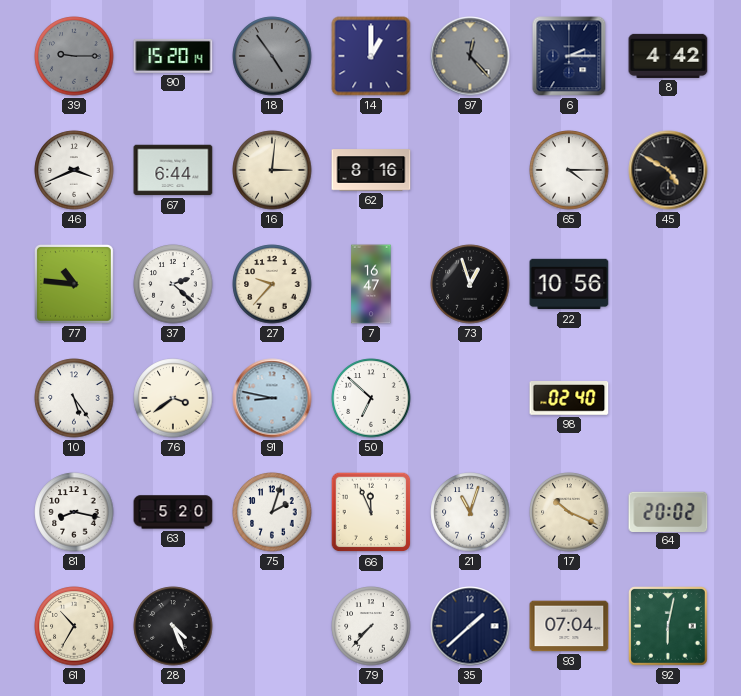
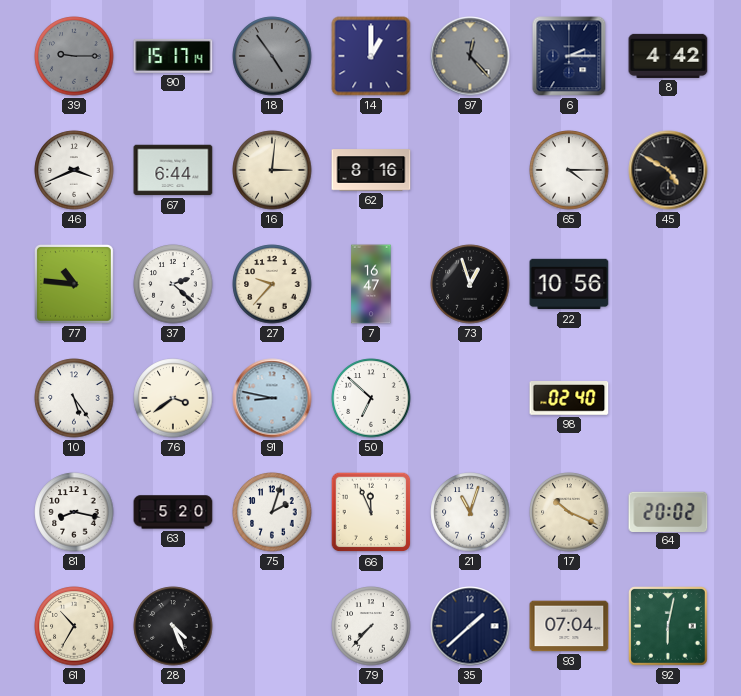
90: 15:20 -> 15:17
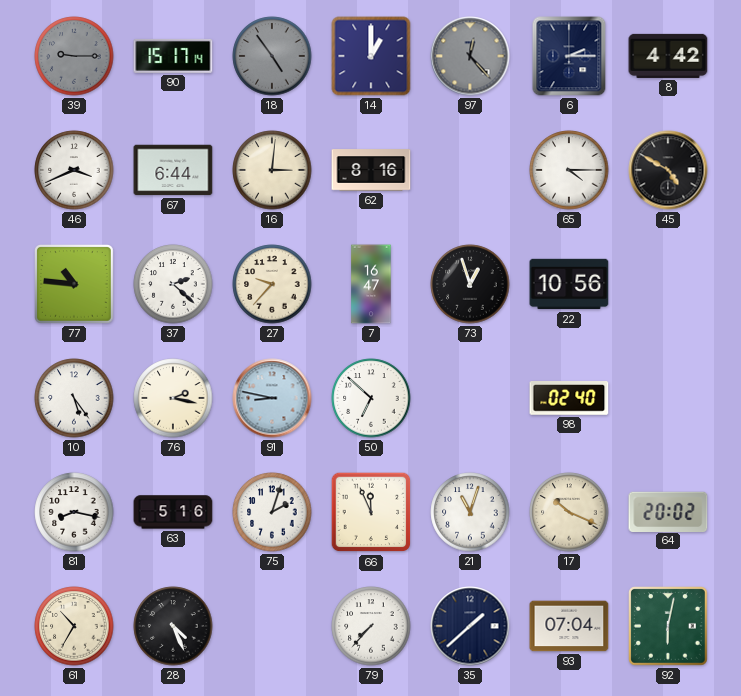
76: 3:39 -> 2:17
63: 5:20 -> 5:16
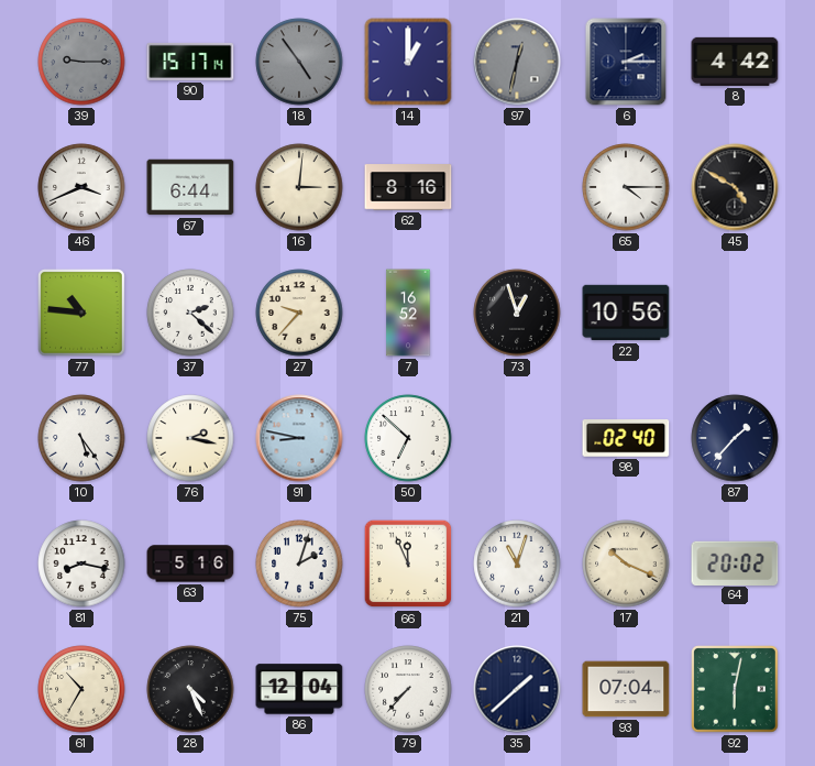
97: 12:23 -> 12:32
7: 16:47 -> 16:52
87: none -> 1:37
86: none -> 12:04
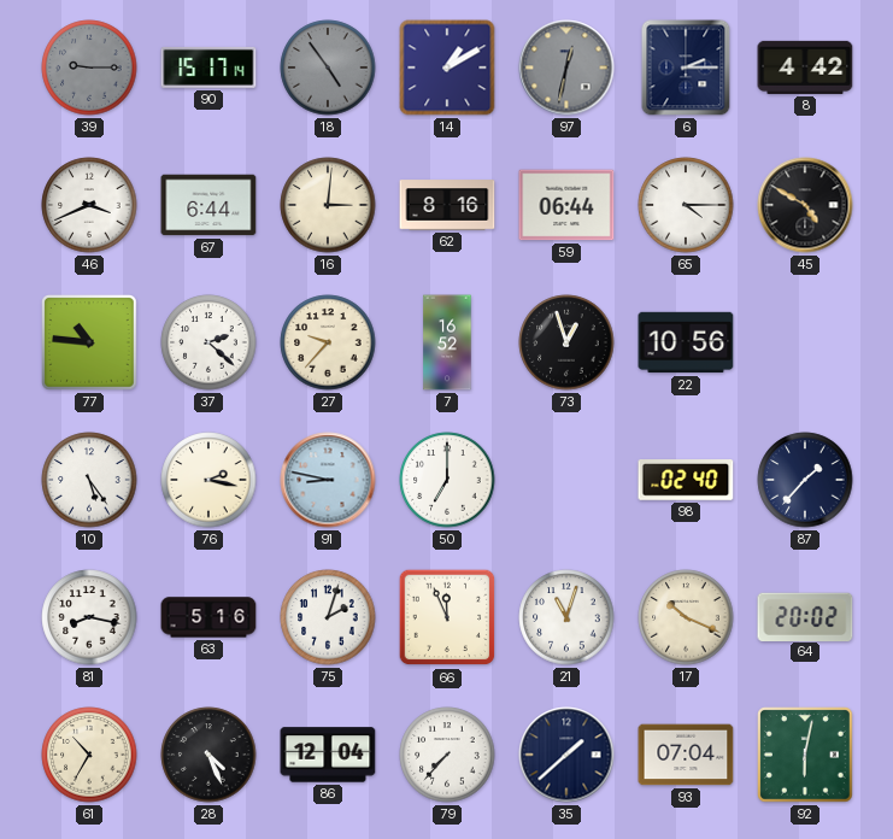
14: 1:00 -> 1:10
59: none -> 06:44
50: 6:52 -> 7:00
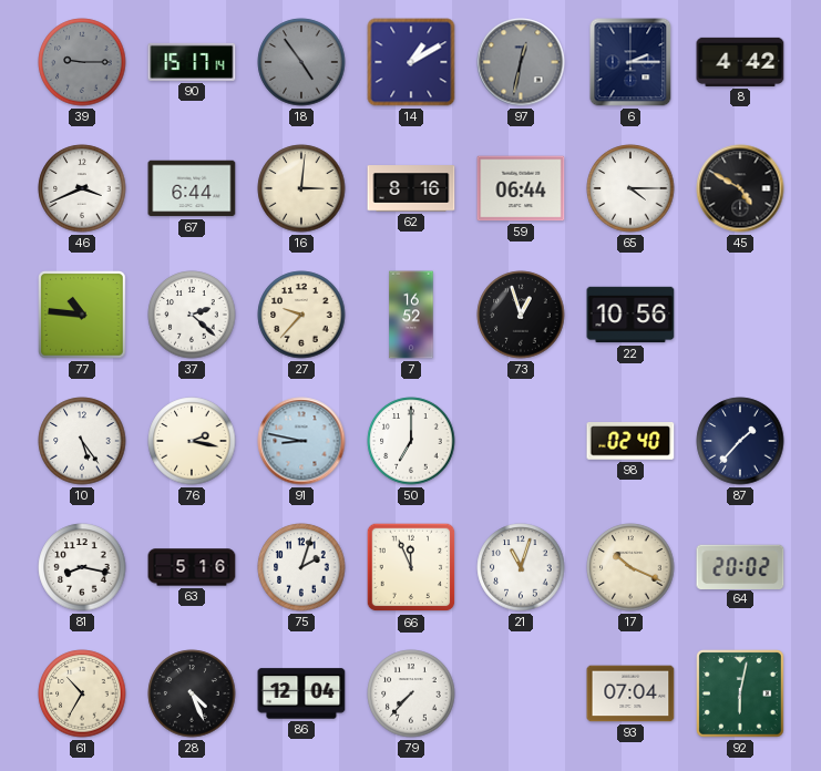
35: 1:38 -> none
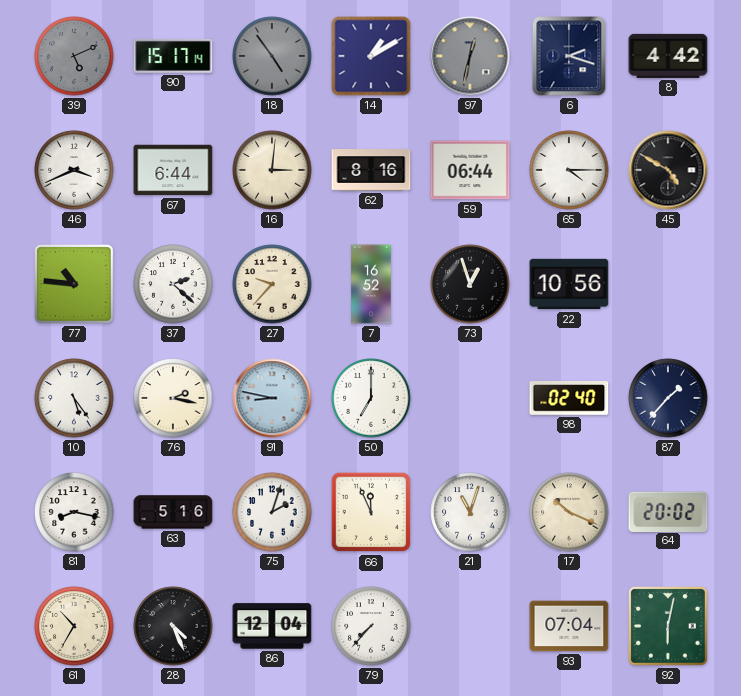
39: 9:15 -> 5:11
6: 2:15 -> 2:18
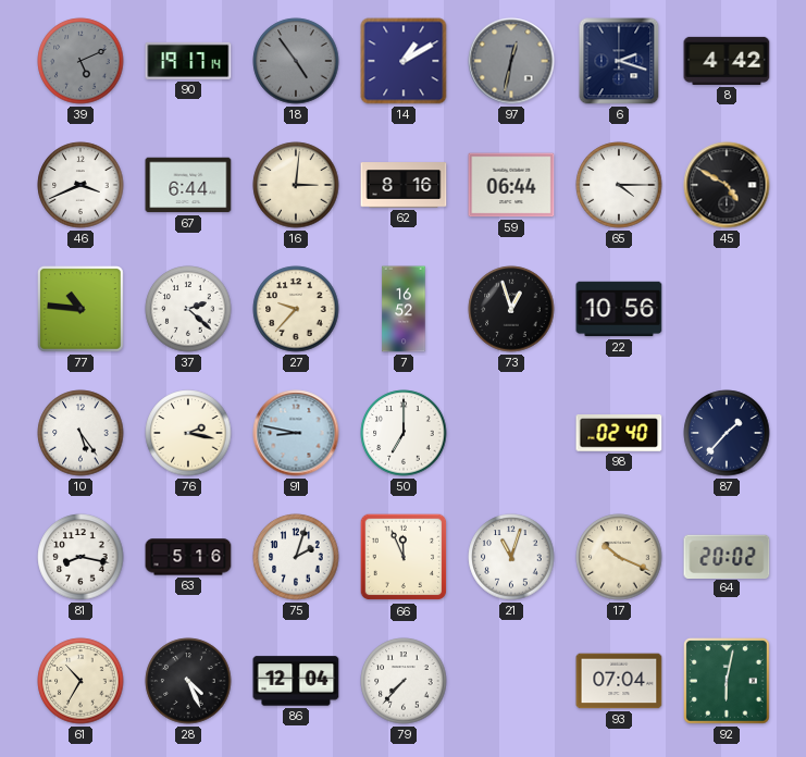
90: 15:17 -> 19:17
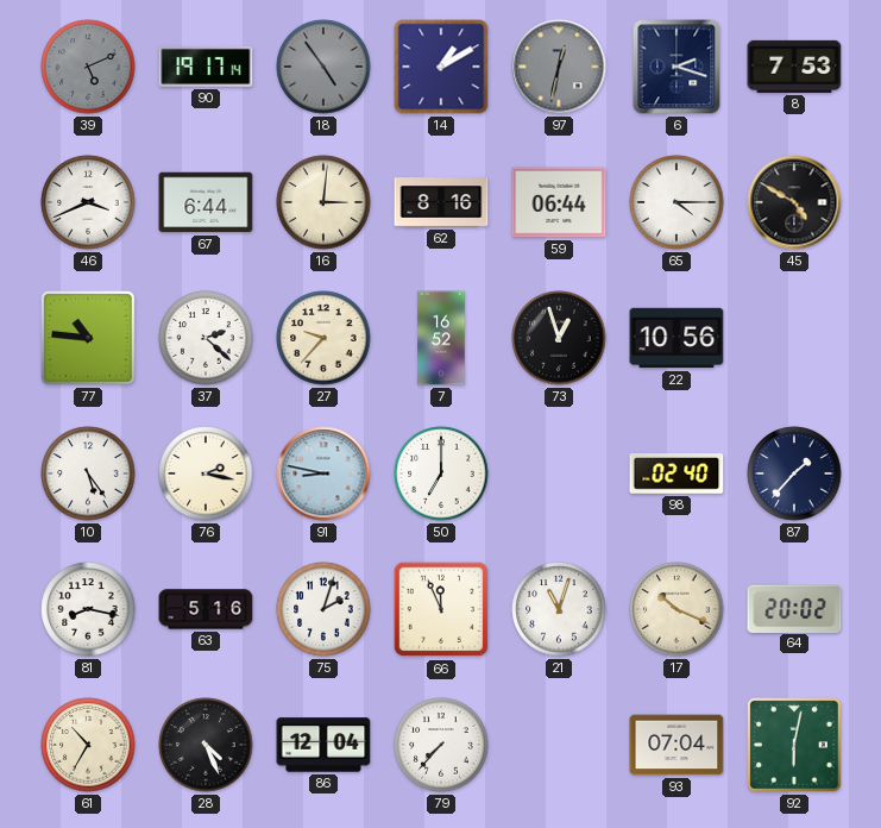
8: 4:42 -> 7:53
